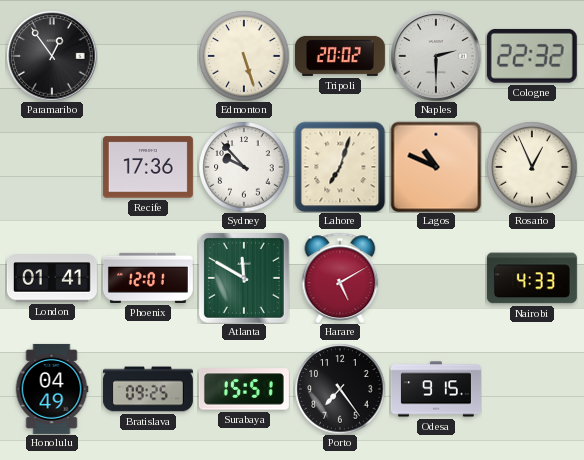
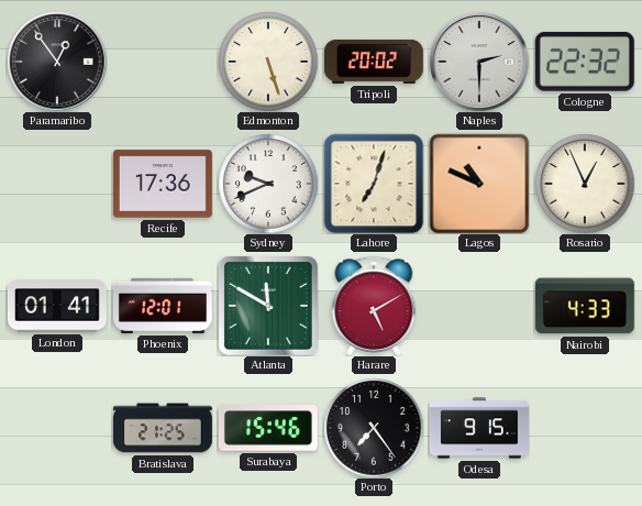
Sydney: 9:53 -> 9:41
Honolulu: 04:49 -> none
Bratislava: 09:25 -> 21:25
Surabaya: 15:51 -> 15:46
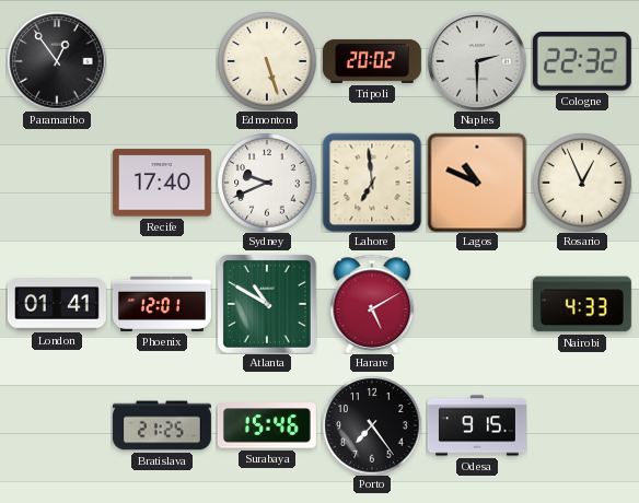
Recife: 17:36 -> 17:40
Lahore: 7:03 -> 6:59
Atlanta: 11:50 -> 10:50
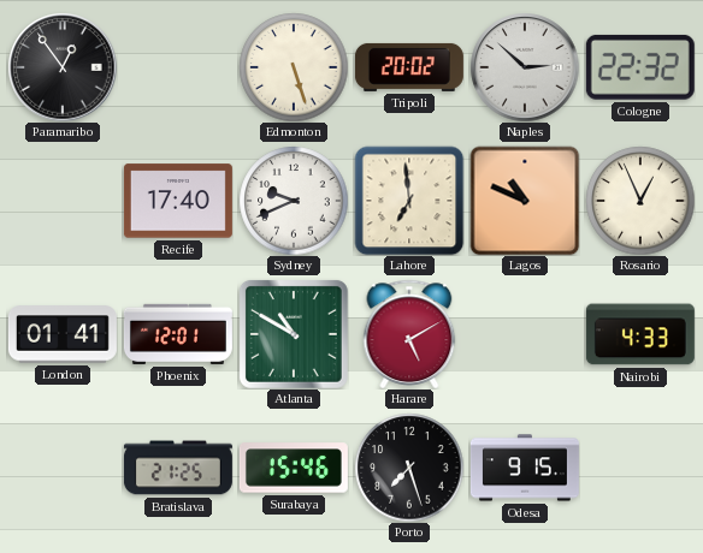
Naples: 2:30 -> 2:52
Porto: 7:24 -> 7:27
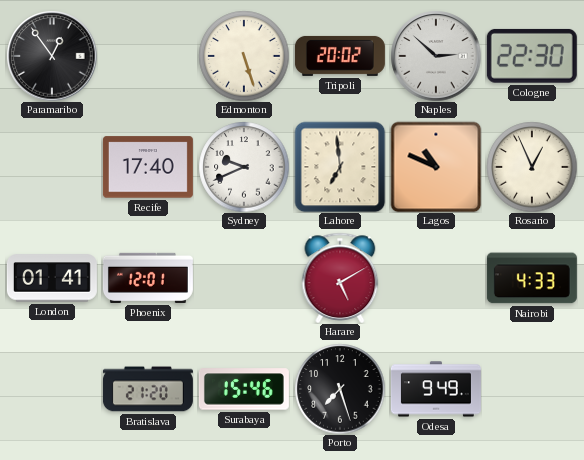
Cologne: 22:32 -> 22:30
Atlanta: 10:50 -> none
Bratislava: 21:25 -> 21:20
Odesa: 9:15 -> 9:49
